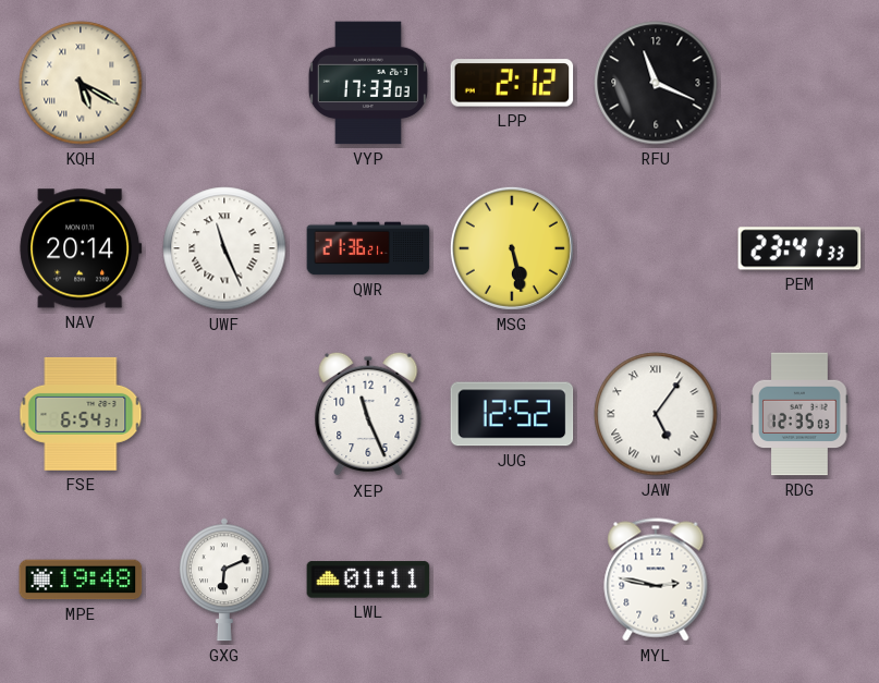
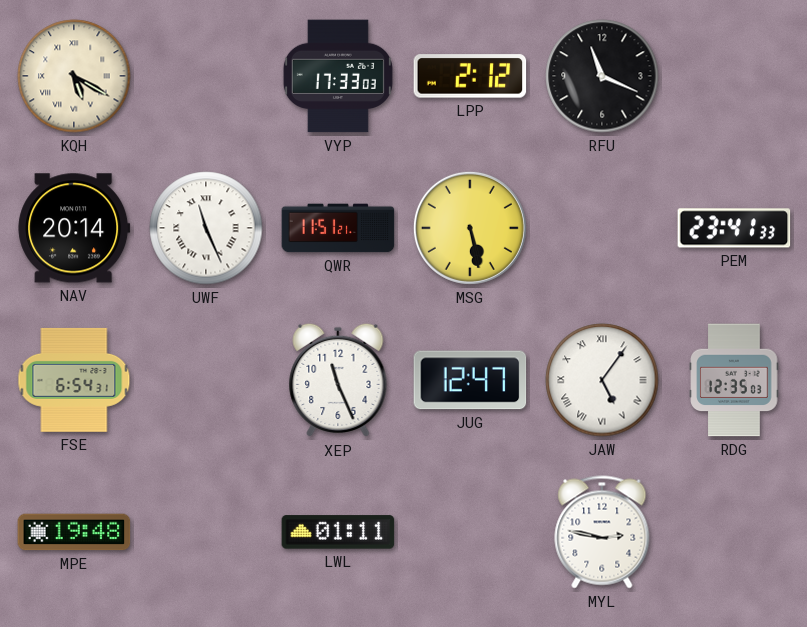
QWR: 21:36 -> 11:51
JUG: 12:52 -> 12:47
GXG: 6:11 -> none
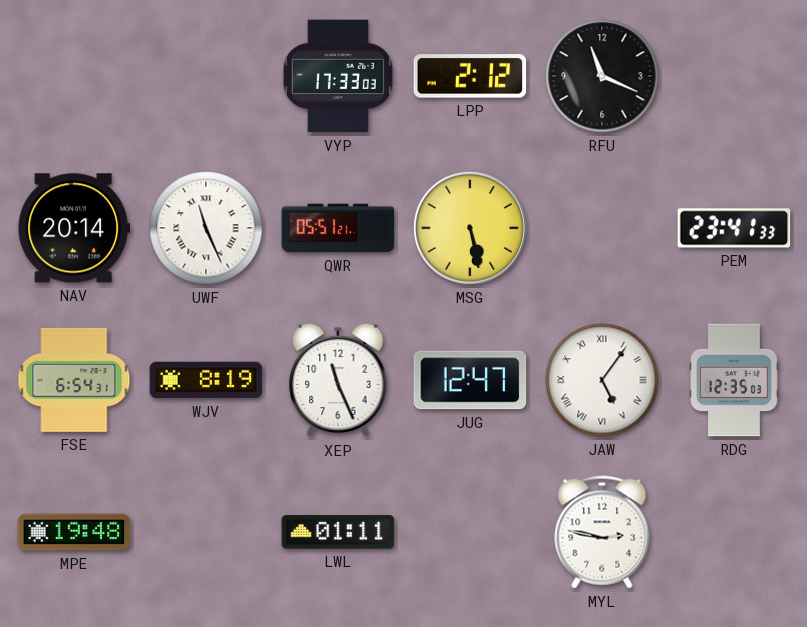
KQH: 5:20 -> none
QWR: 11:51 -> 05:51
WJV: none -> 8:19
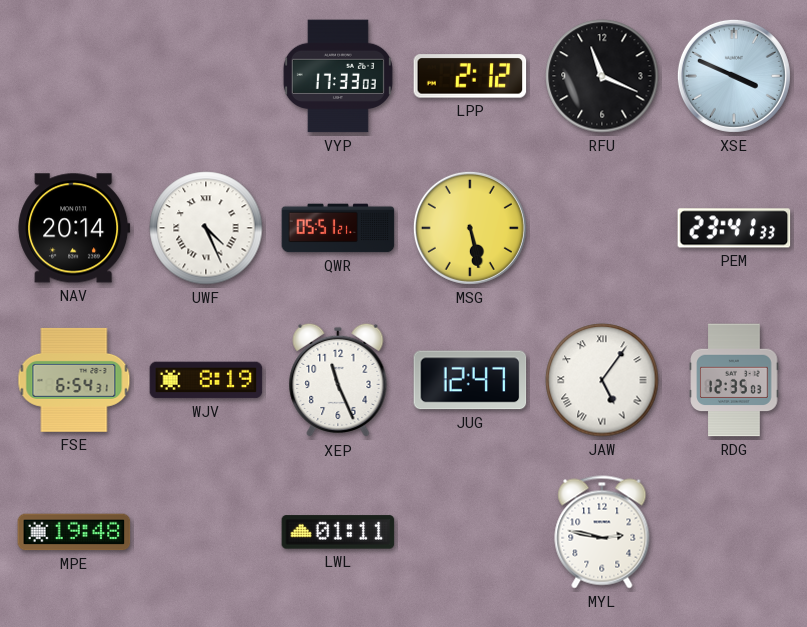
XSE: none -> 3:49
UWF: 11:26 -> 4:26
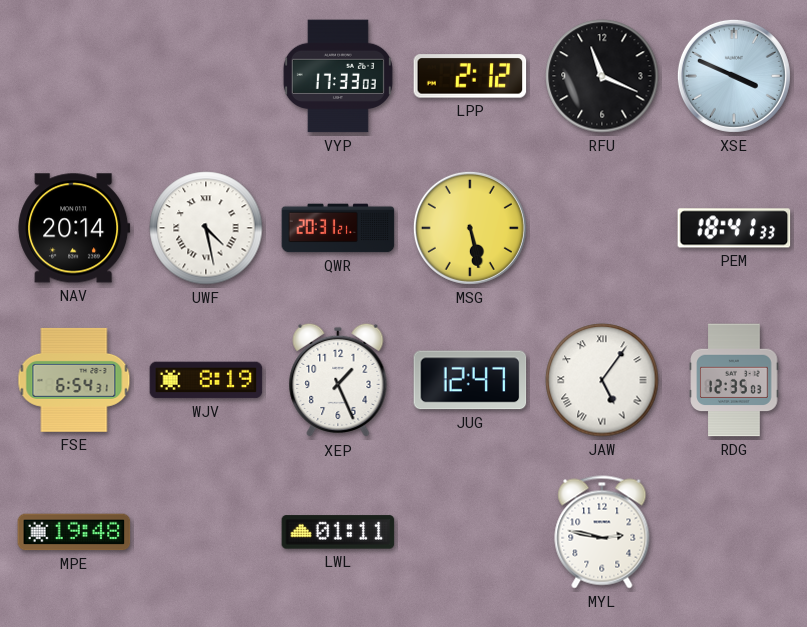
UWF: 4:26 -> 4:28
QWR: 05:51 -> 20:31
PEM: 23:41 -> 18:41
XEP: 11:26 -> 1:26
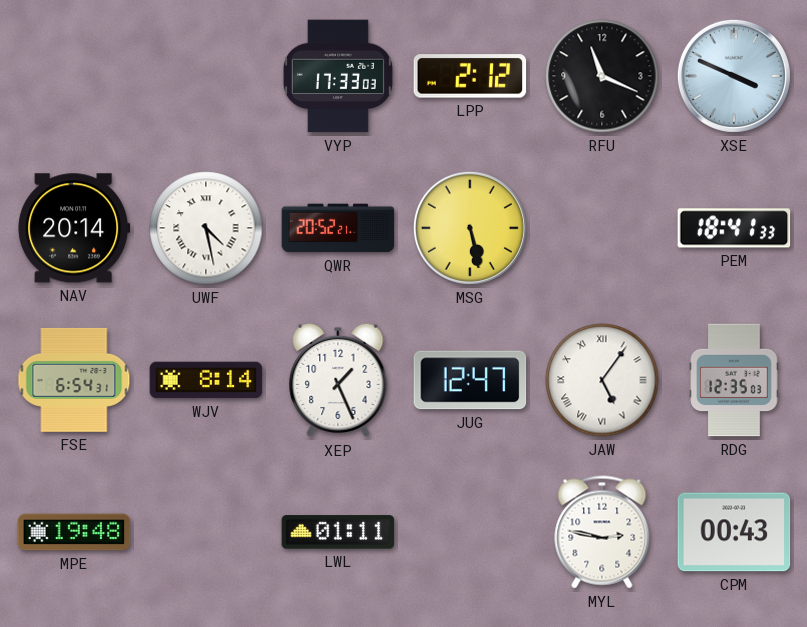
QWR: 20:31 -> 20:52
WJV: 8:19 -> 8:14
CPM: none -> 00:43
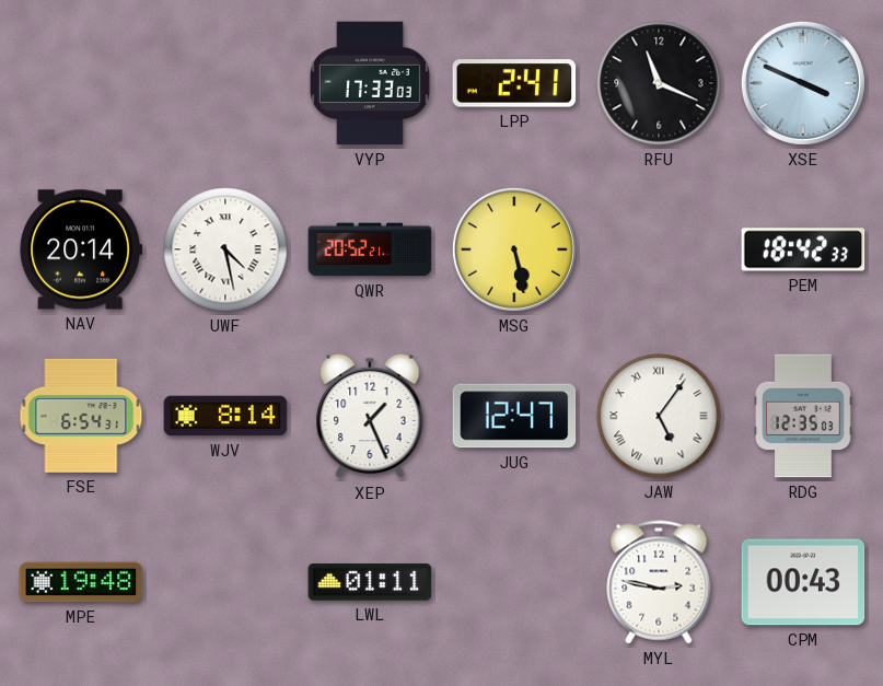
LPP: 2:12 -> 2:41
PEM: 18:41 -> 18:42
